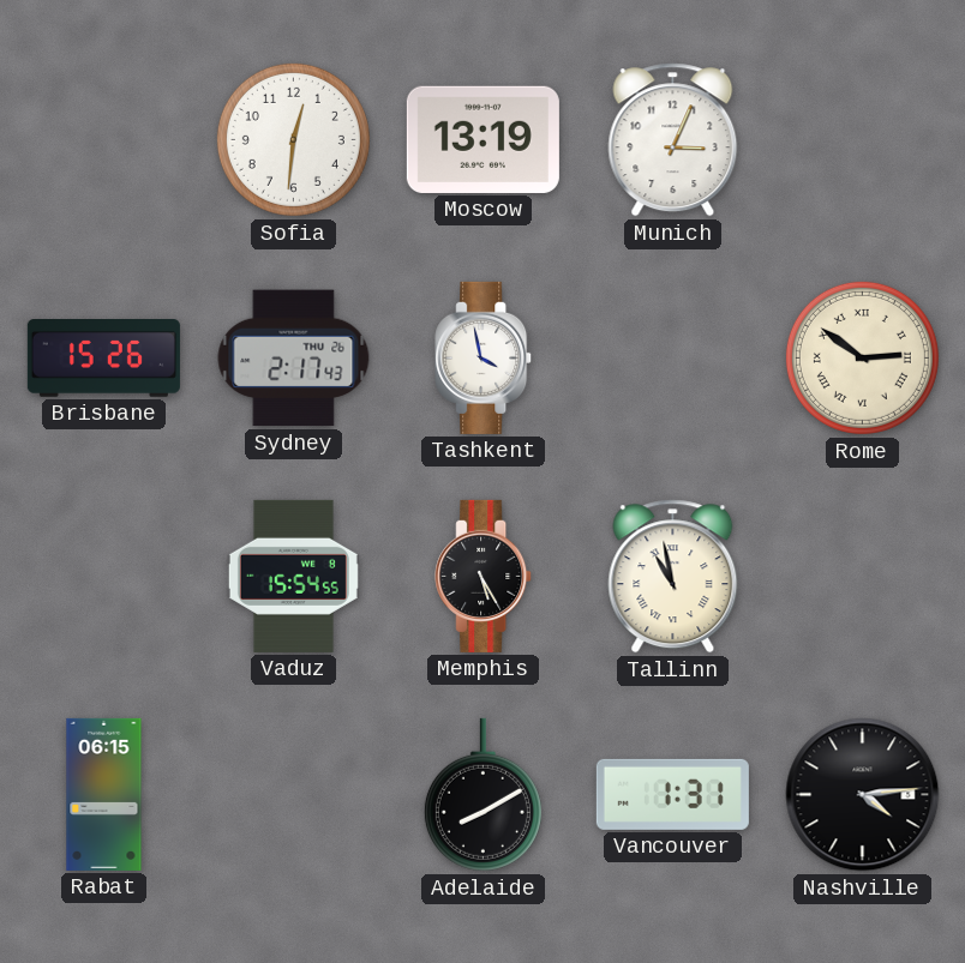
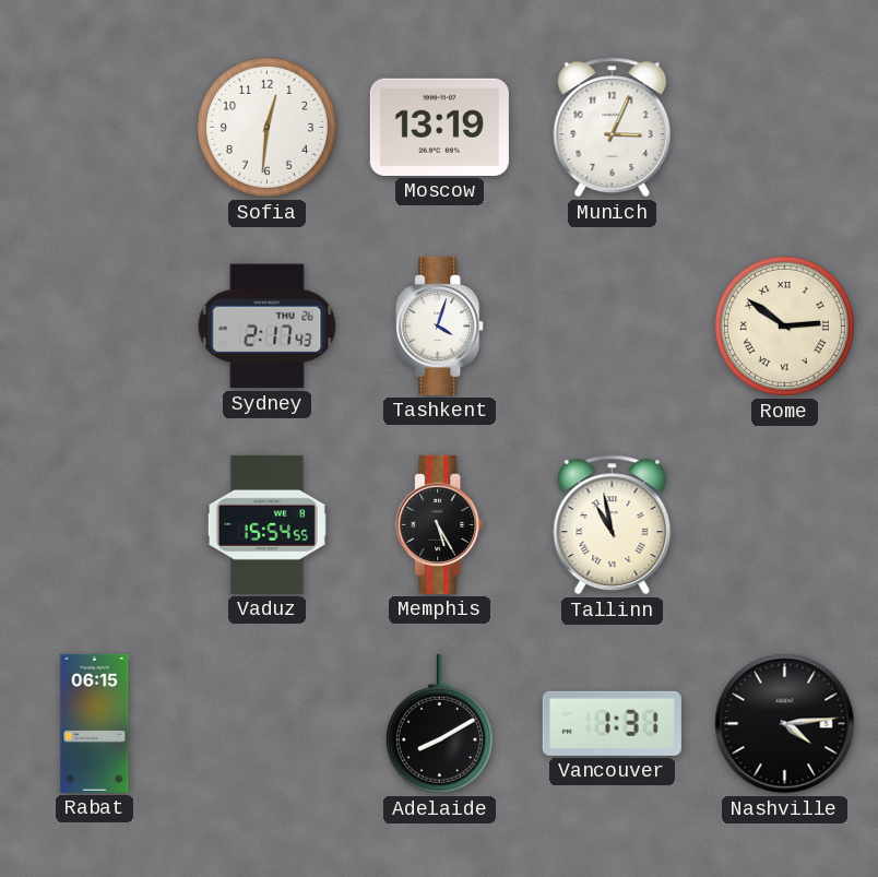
Brisbane: 15:26 -> none
Tashkent: 3:58 -> 4:03
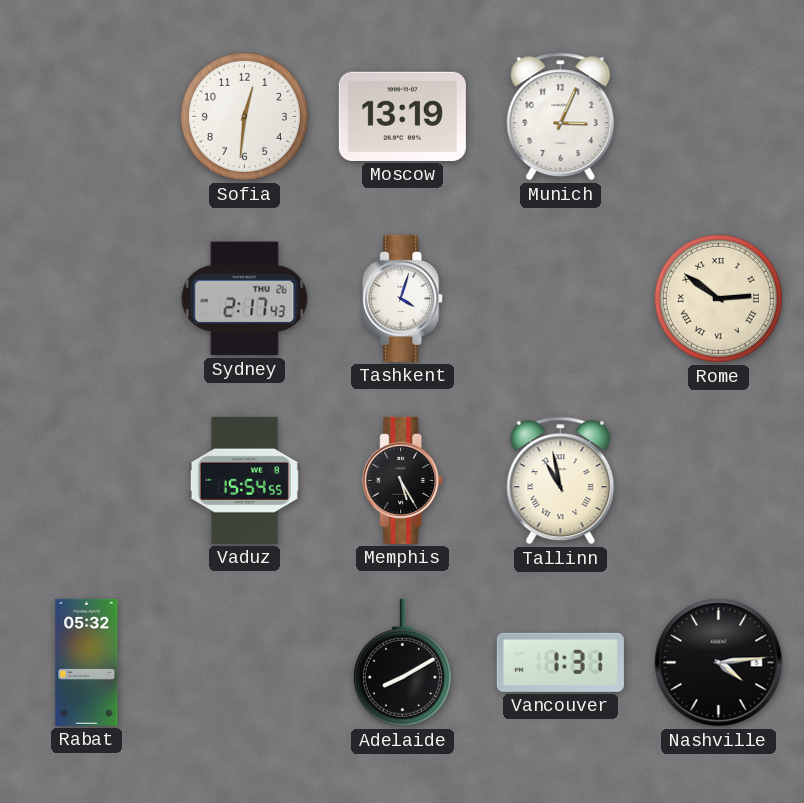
Rabat: 06:15 -> 05:32
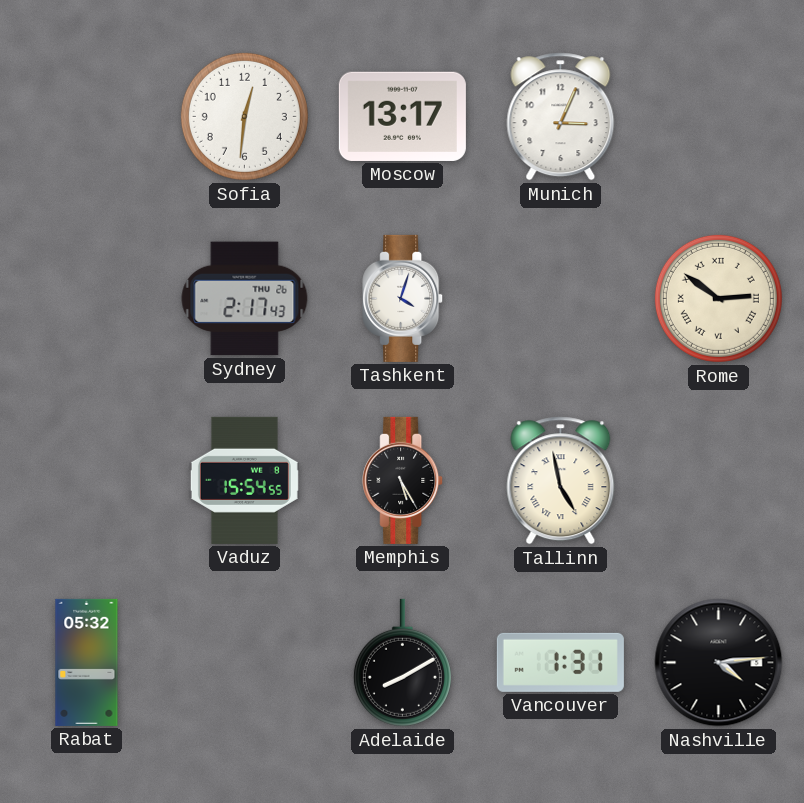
Moscow: 13:19 -> 13:17
Tallinn: 10:58 -> 4:58
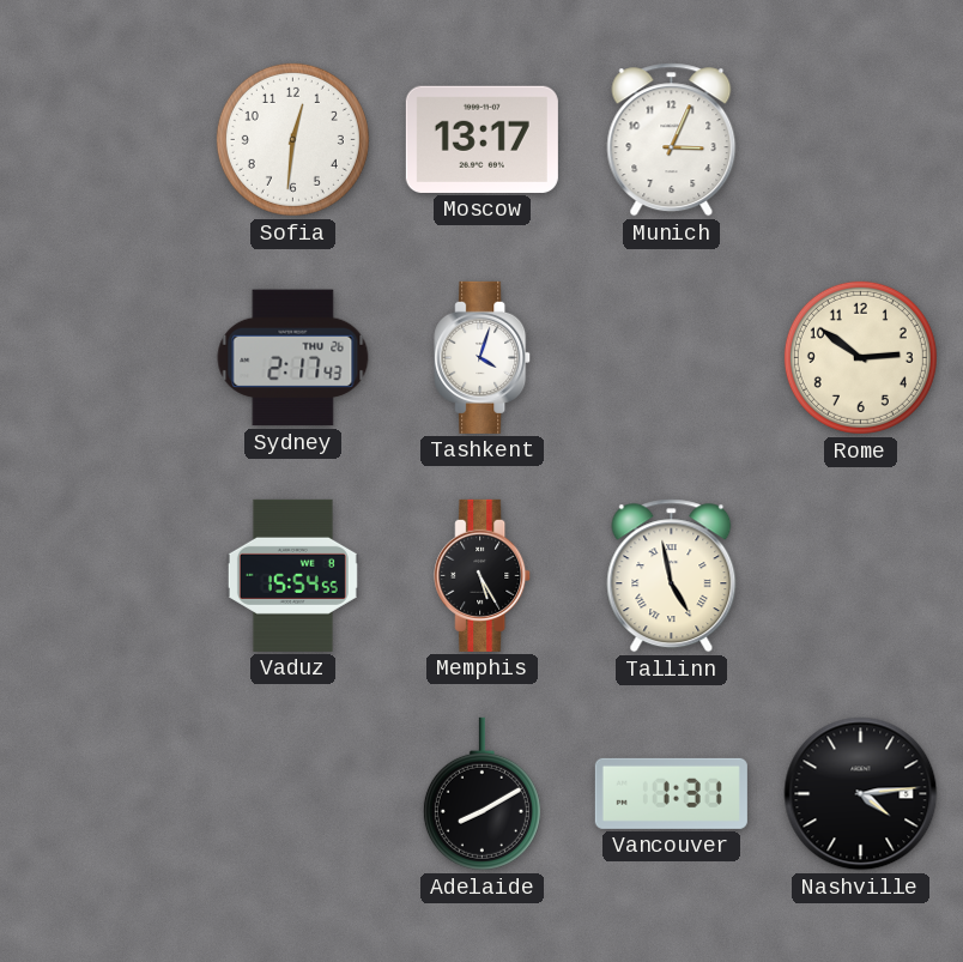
Rome numerals: Roman -> Arabic
Rabat: 05:32 -> none
